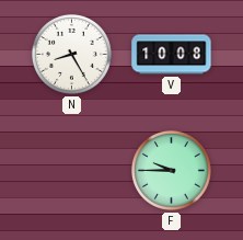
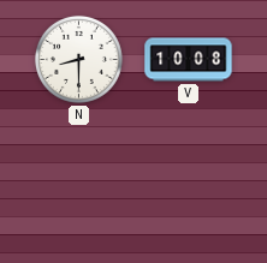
N: 8:25 -> 8:30
F: 9:45 -> none
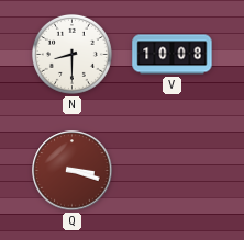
Q: none -> 3:18
